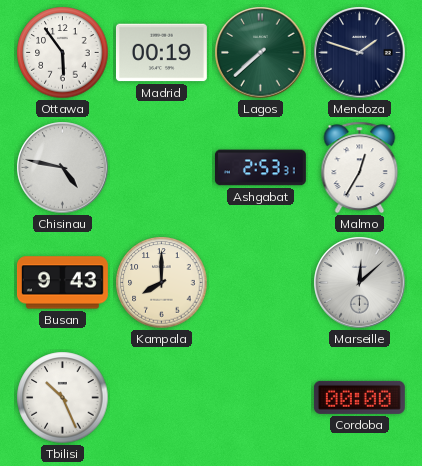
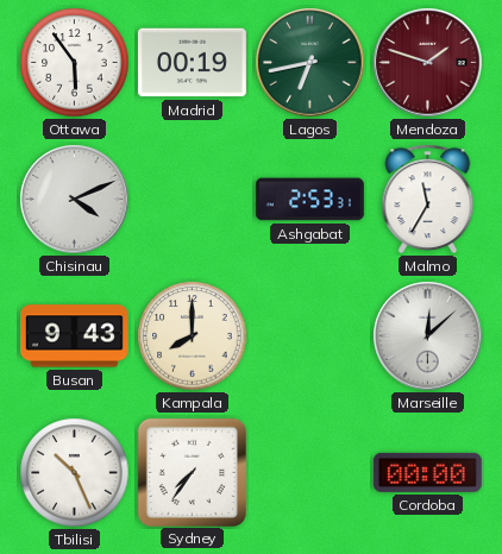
Lagos: 7:38 -> 6:43
Mendoza dial: navy -> burgundy
Chisinau: 4:47 -> 4:11
Malmo: 12:35 -> 11:35
Sydney: none -> 7:36
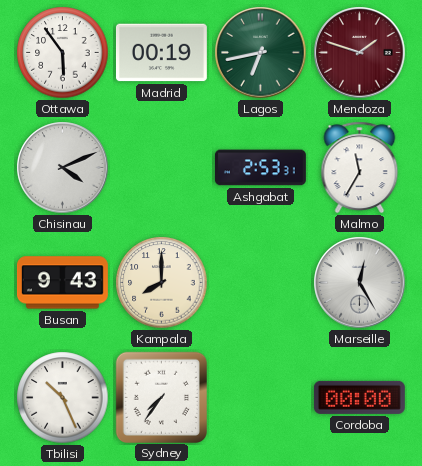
Marseille: 12:08 -> 12:25
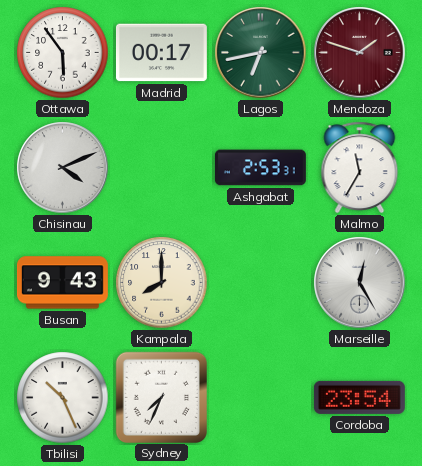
Madrid: 00:19 -> 00:17
Sydney: 7:36 -> 7:34
Cordoba: 00:00 -> 23:54
